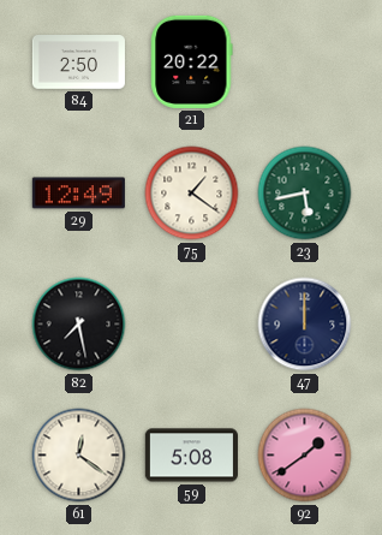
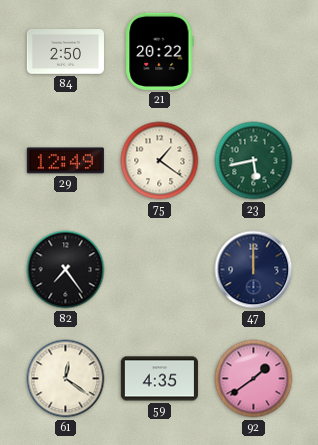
82: 7:28 -> 7:24
59: 5:08 -> 4:35
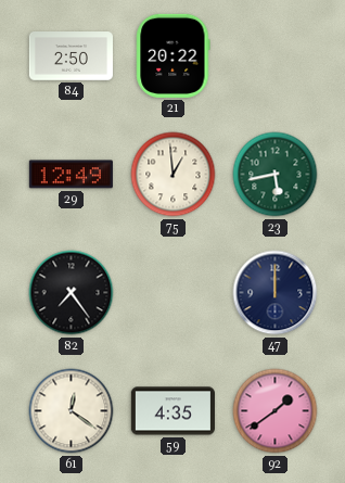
75: 1:21 -> 12:59
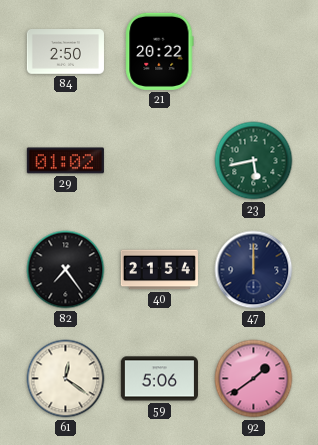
29: 12:49 -> 01:02
75: 12:59 -> none
40: none -> 21:54
59: 4:35 -> 5:06
